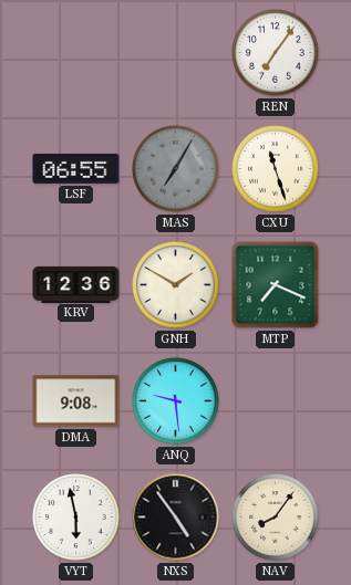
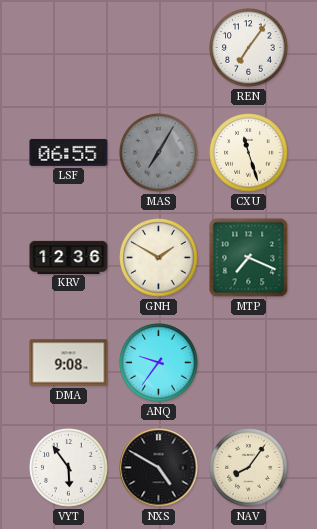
ANQ: 9:29 -> 9:36
VYT: 5:58 -> 5:54
NXS: 4:54 -> 4:50
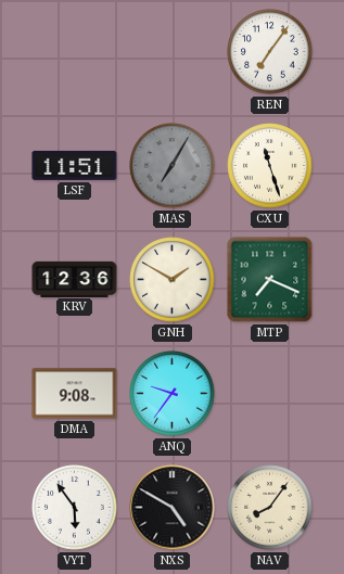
LSF: 06:55 -> 11:51
